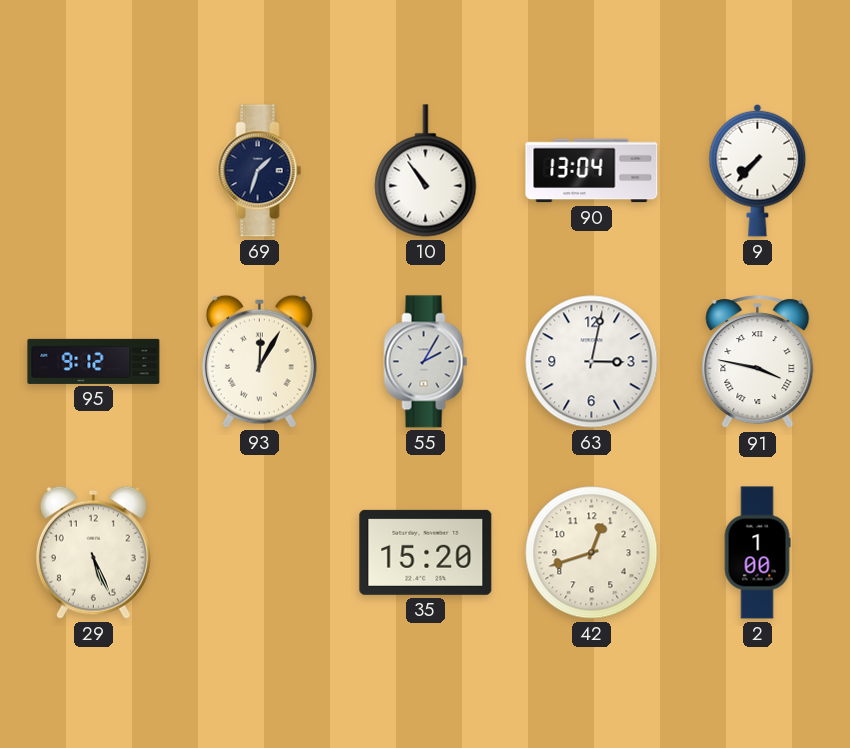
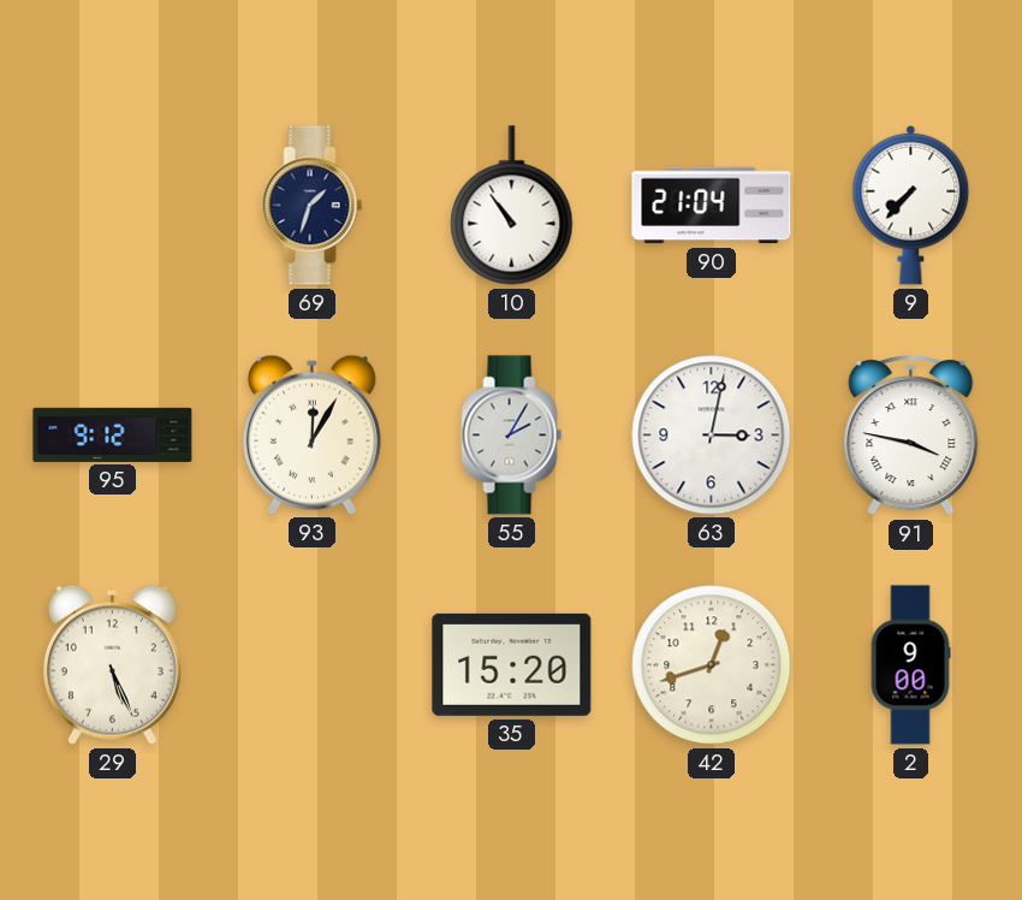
90: 13:04 -> 21:04
2: 1:00 -> 9:00
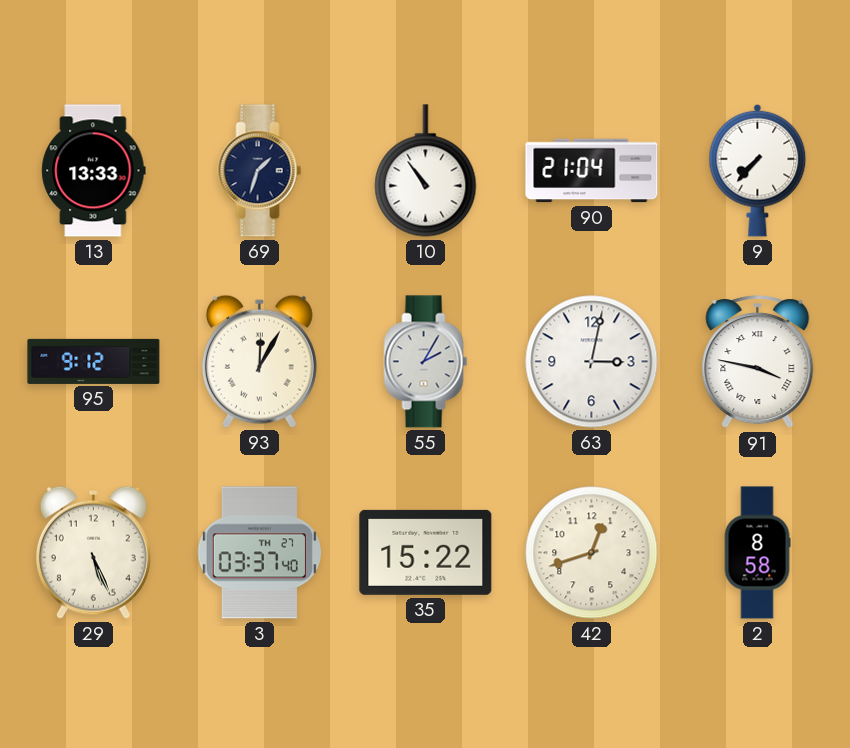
13: none -> 13:33
3: none -> 03:37
35: 15:20 -> 15:22
2: 9:00 -> 8:58
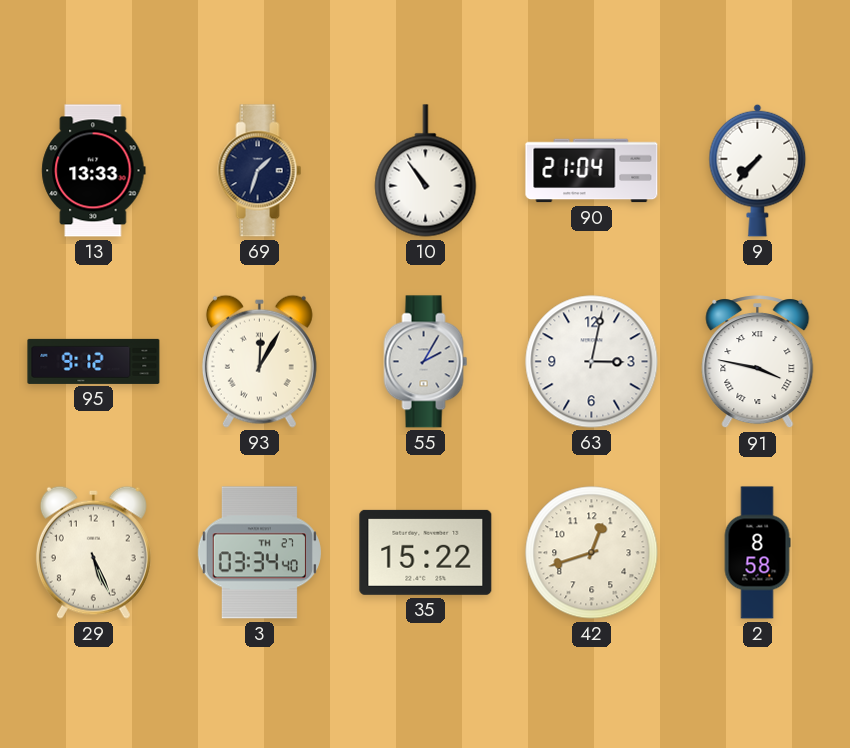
3: 03:37 -> 03:34
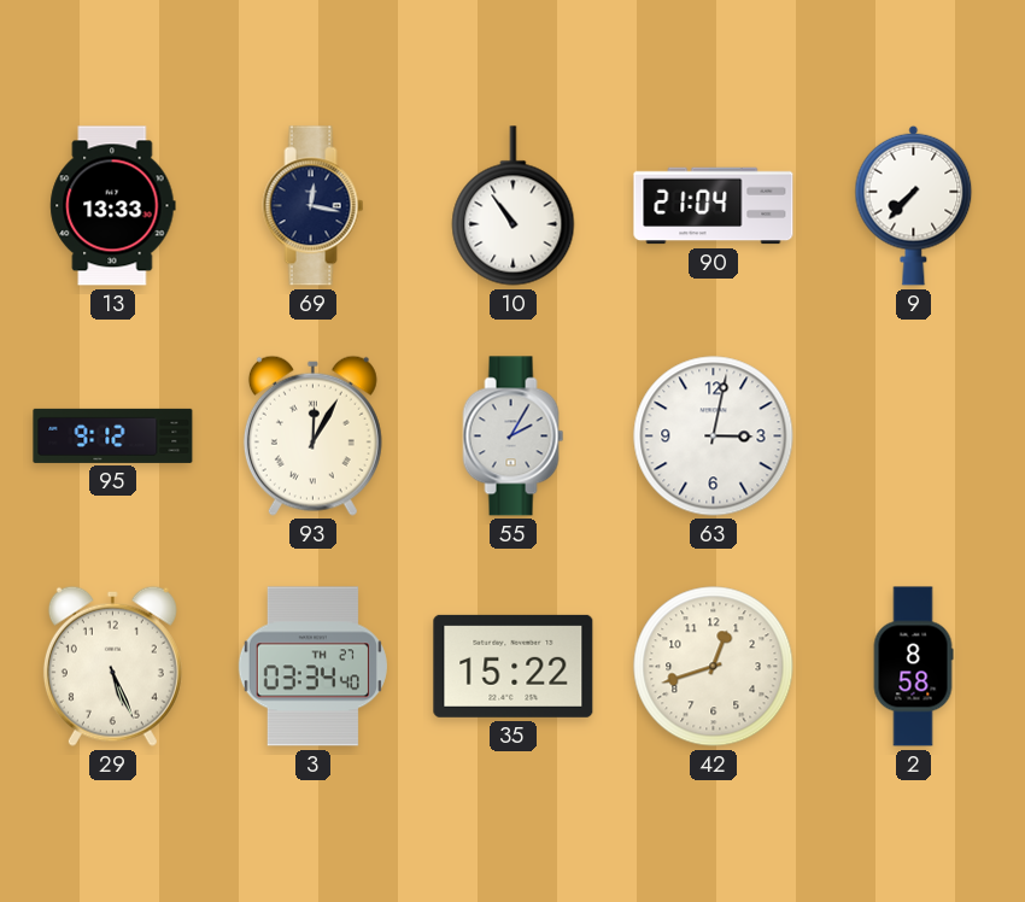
69: 1:33 -> 12:17
91: 3:47 -> none
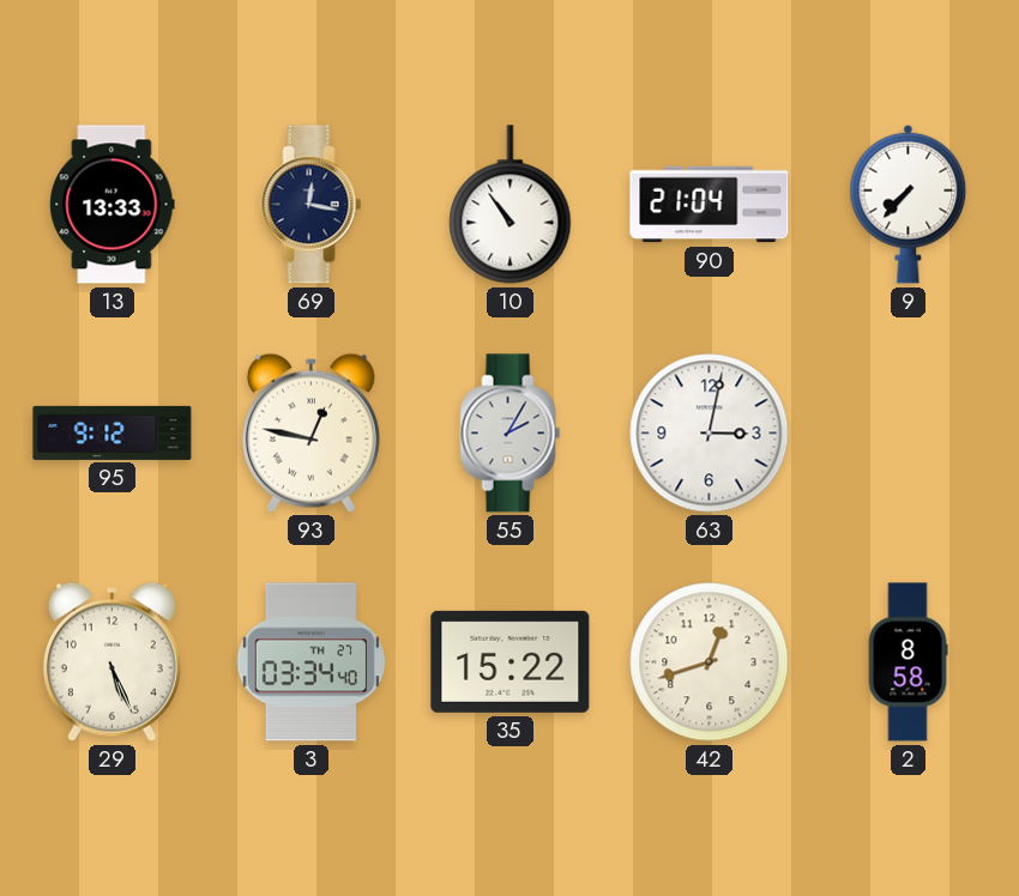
93: 12:05 -> 12:47
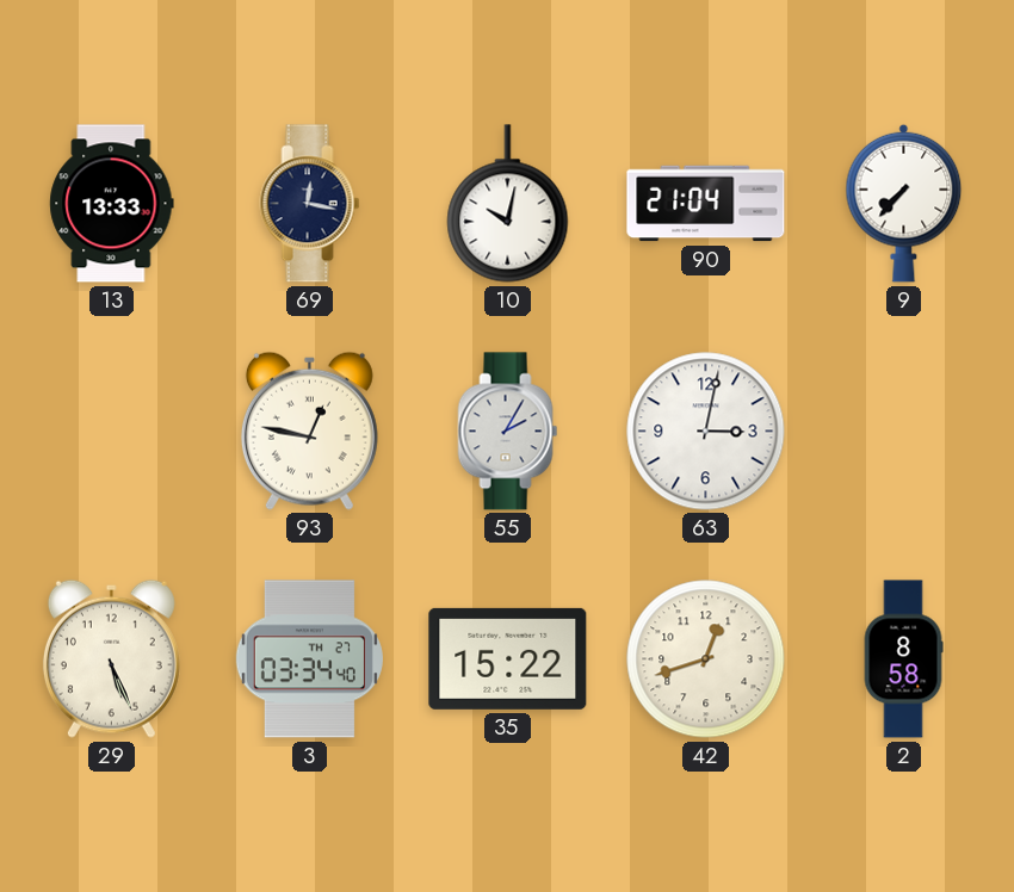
10: 10:54 -> 10:02
95: 9:12 -> none
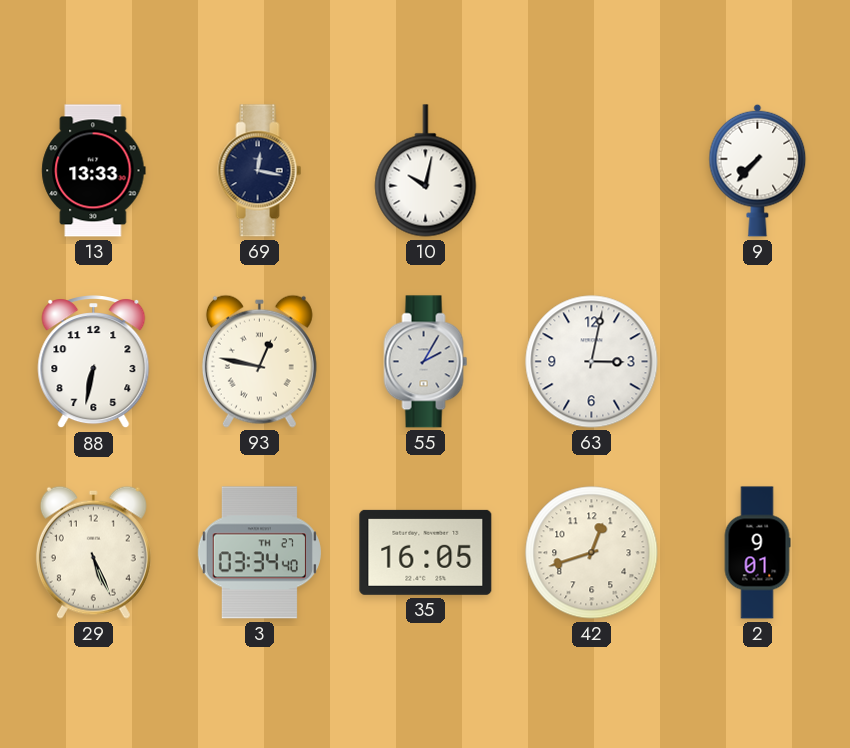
90: 21:04 -> none
88: none -> 6:32
35: 15:22 -> 16:05
2: 8:58 -> 9:01
